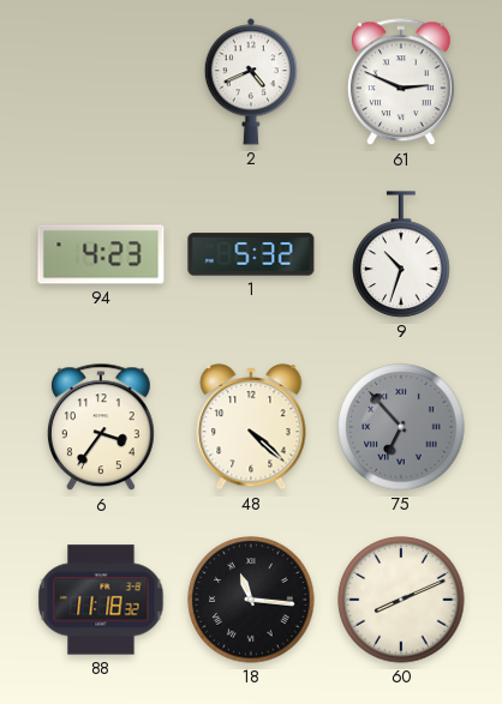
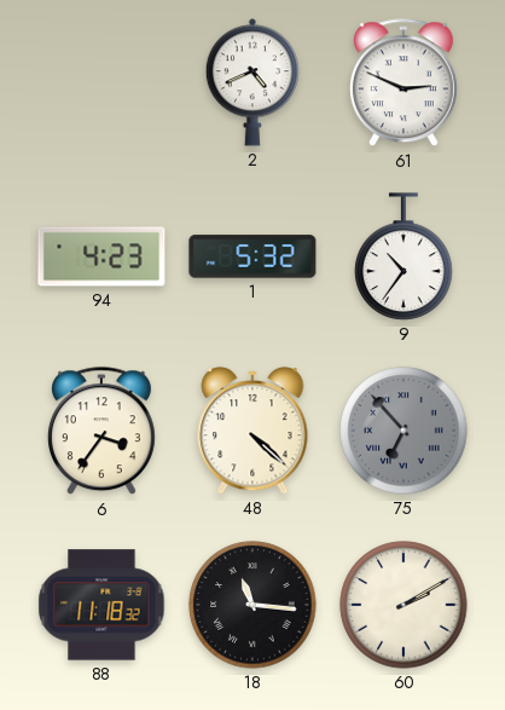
9: 10:33 -> 10:36
60: 8:11 -> 2:10
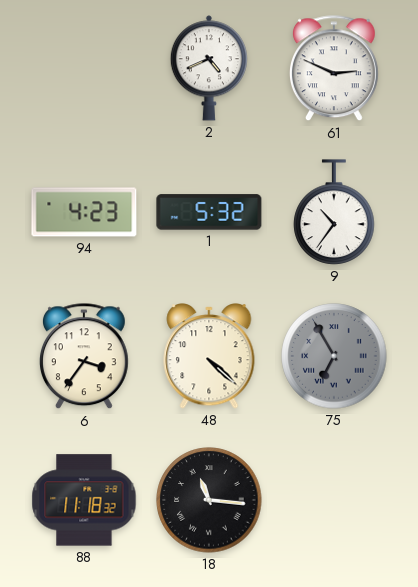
75: 6:53 -> 6:55
60: 2:10 -> none
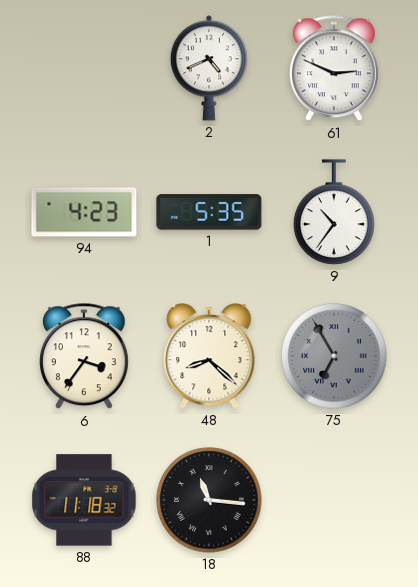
1: 5:32 -> 5:35
48: 4:22 -> 8:22
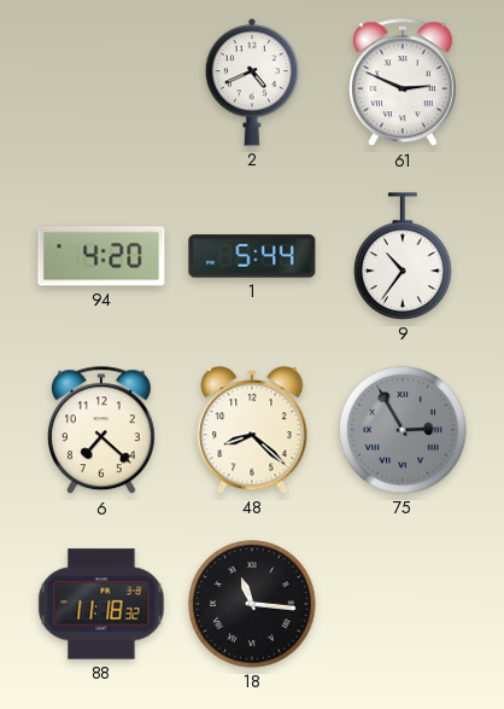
94: 4:23 -> 4:20
1: 5:35 -> 5:44
6: 3:36 -> 7:22
75: 6:55 -> 2:55
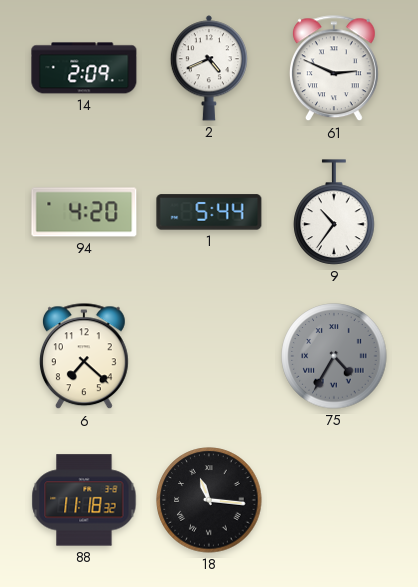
14: none -> 2:09
48: 8:22 -> none
75: 2:55 -> 4:35
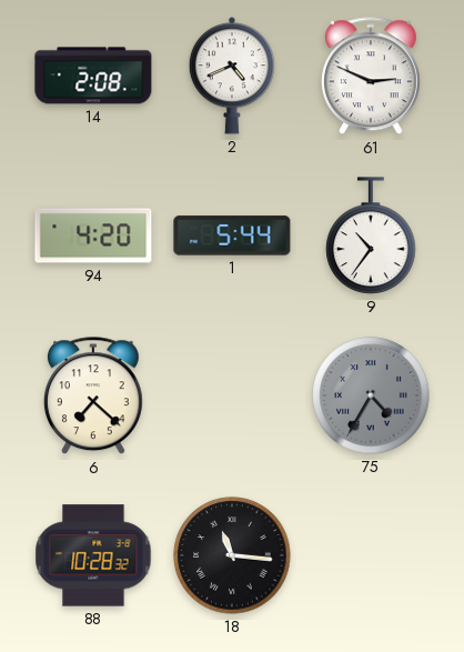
14: 2:09 -> 2:08
88: 11:18 -> 10:28
